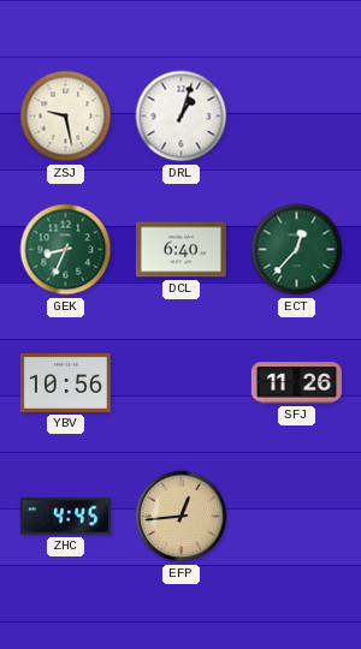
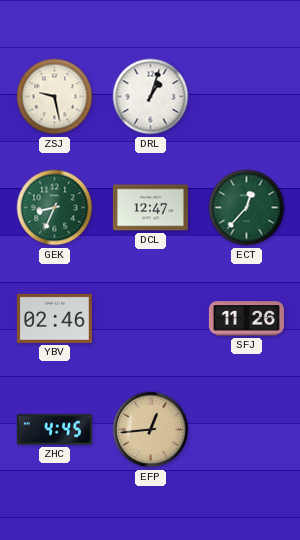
DCL: 6:40 -> 12:47
YBV: 10:56 -> 02:46
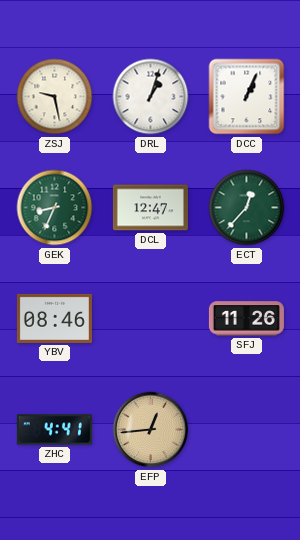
DCC: none -> 1:04
YBV: 02:46 -> 08:46
ZHC: 4:45 -> 4:41
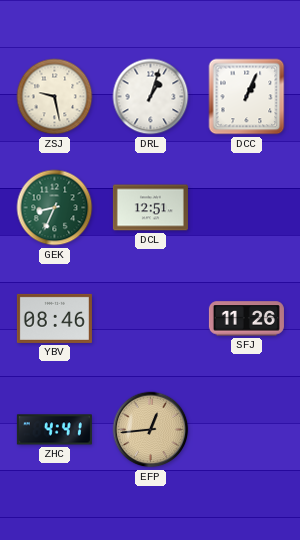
DCL: 12:47 -> 12:51
ECT: 12:37 -> none
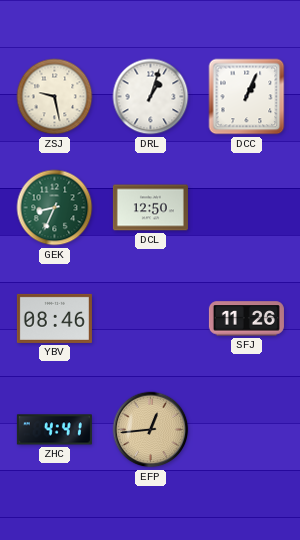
DCL: 12:51 -> 12:50
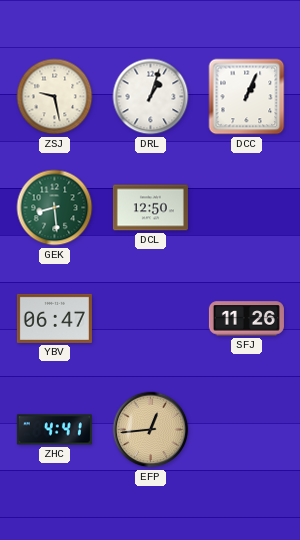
GEK: 8:34 -> 8:29
YBV: 08:46 -> 06:47
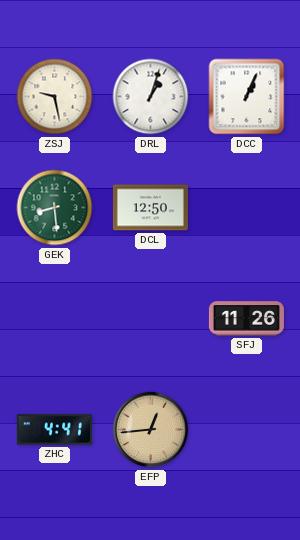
YBV: 06:47 -> none
